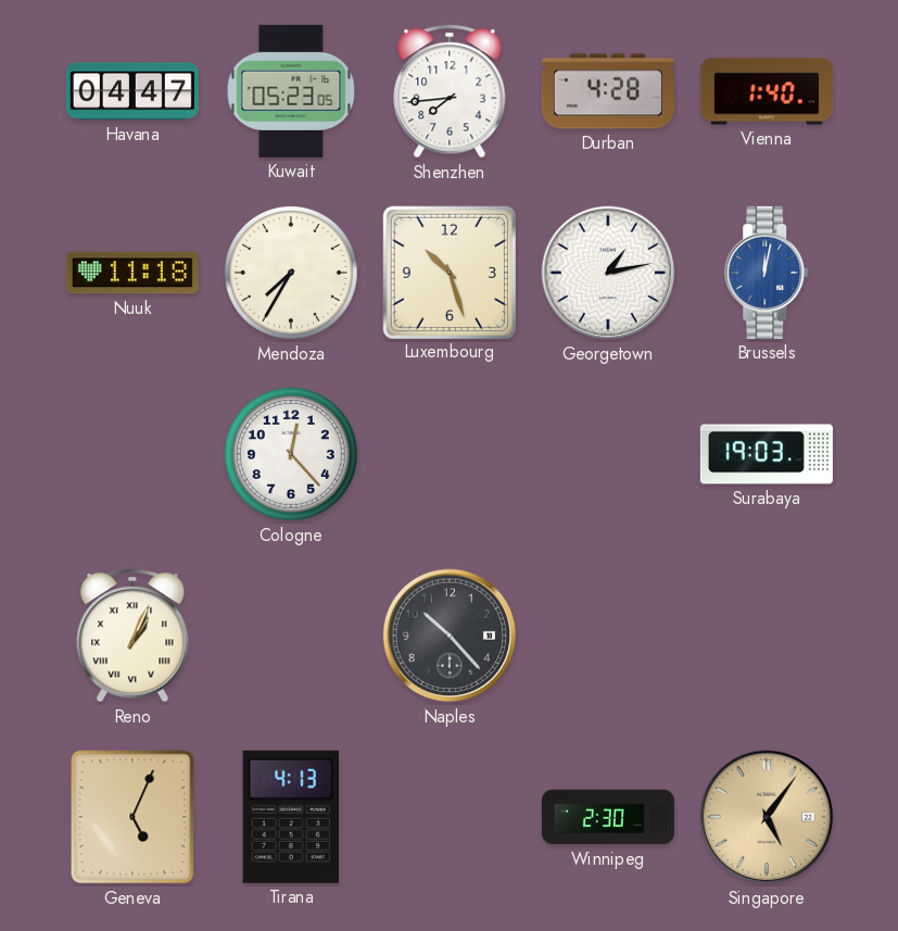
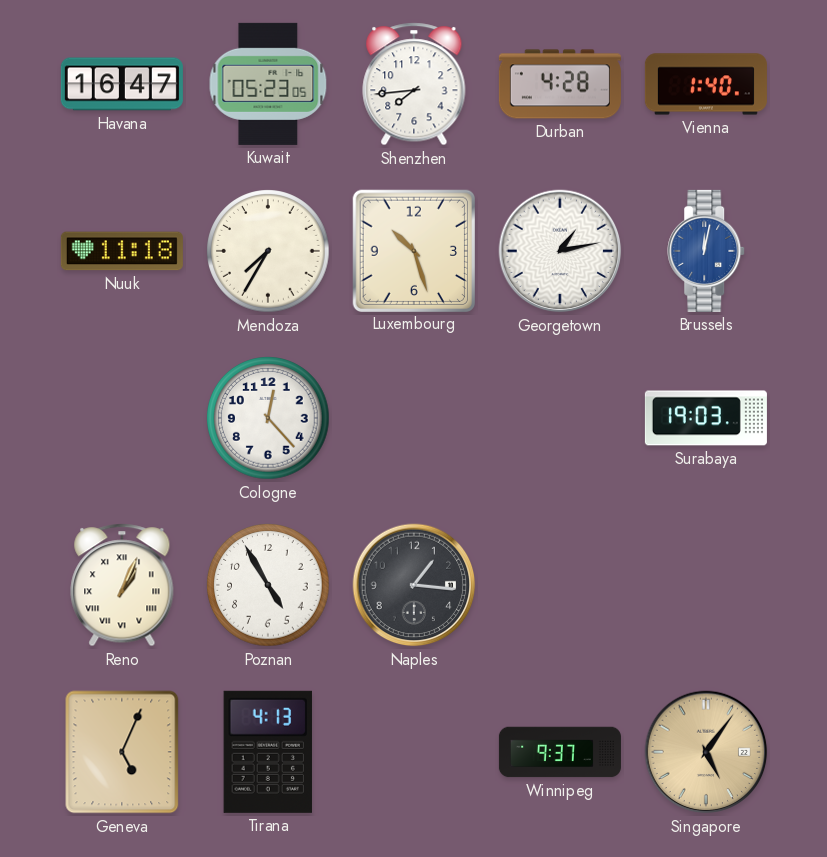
Havana: 04:47 -> 16:47
Poznan: none -> 4:55
Naples: 10:23 -> 1:16
Winnipeg: 2:30 -> 9:37
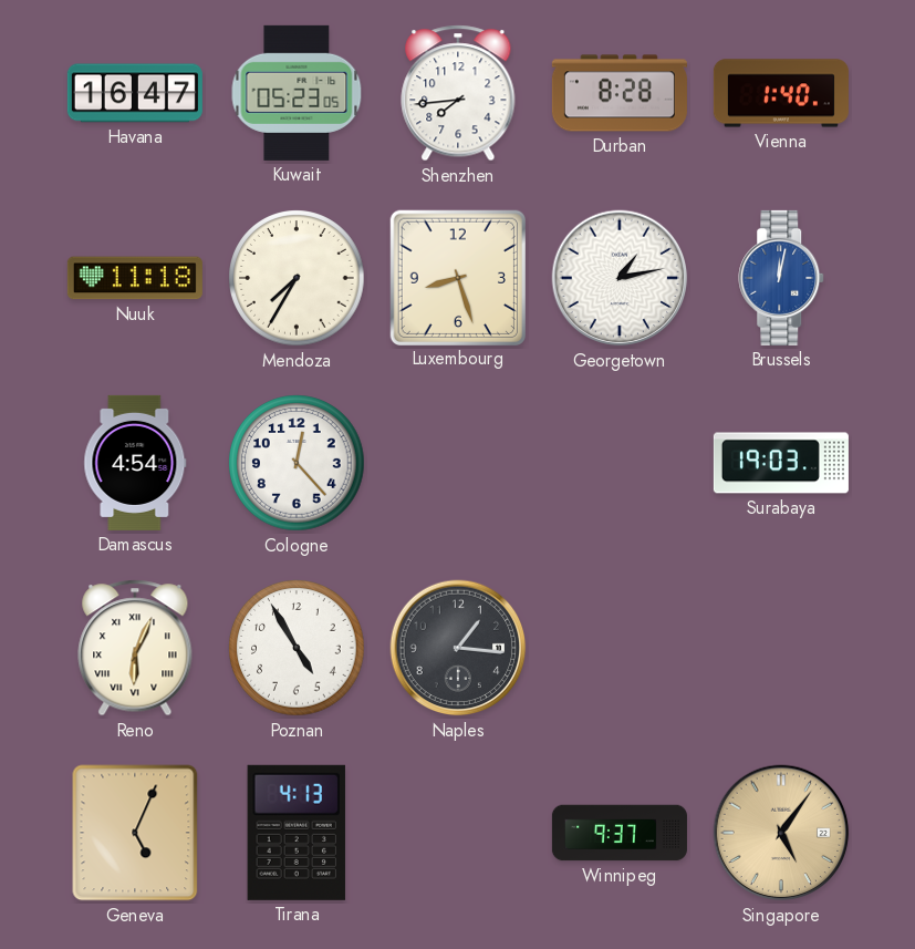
Durban: 4:28 -> 8:28
Luxembourg: 10:27 -> 8:27
Damascus: none -> 4:54
Reno: 1:04 -> 6:04
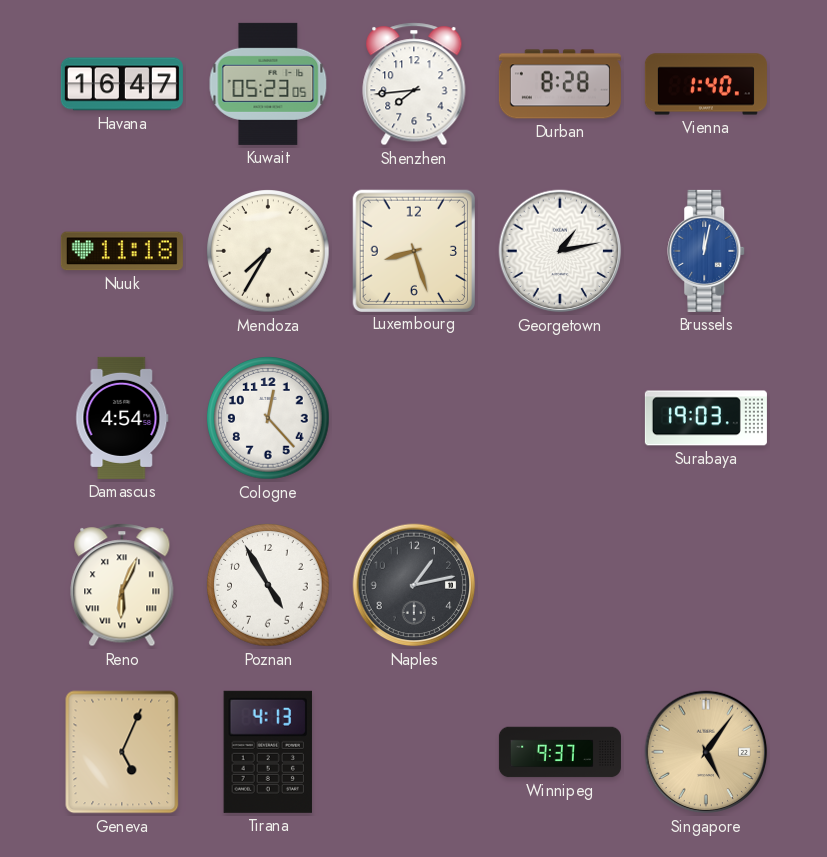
Naples: 1:16 -> 1:13
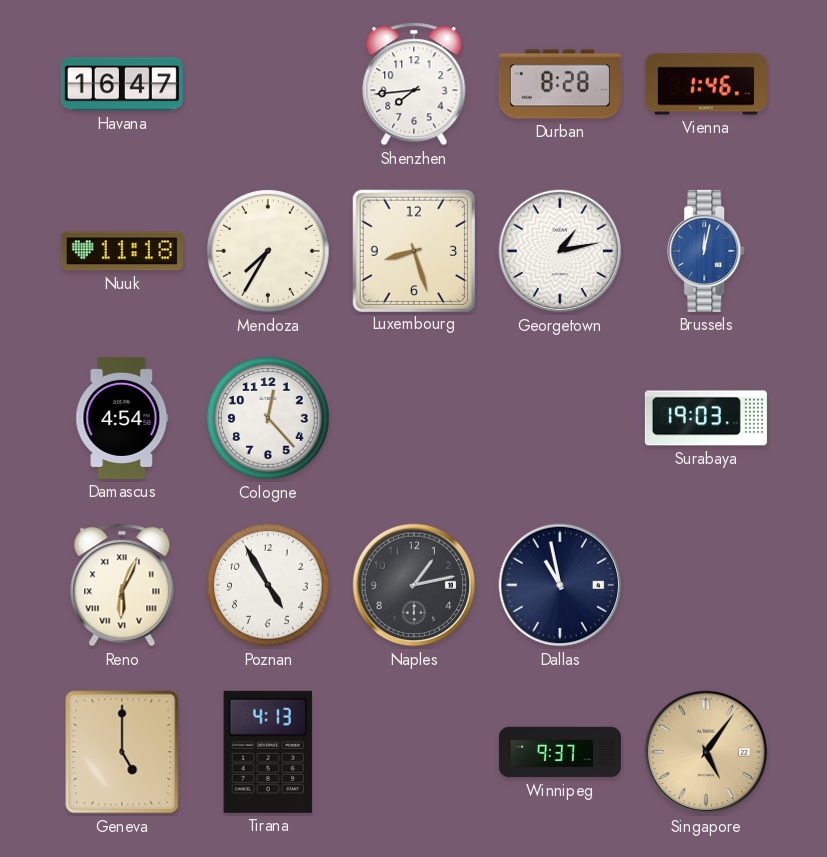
Kuwait: 05:23 -> none
Vienna: 1:40 -> 1:46
Dallas: none -> 10:58
Geneva: 5:04 -> 5:00
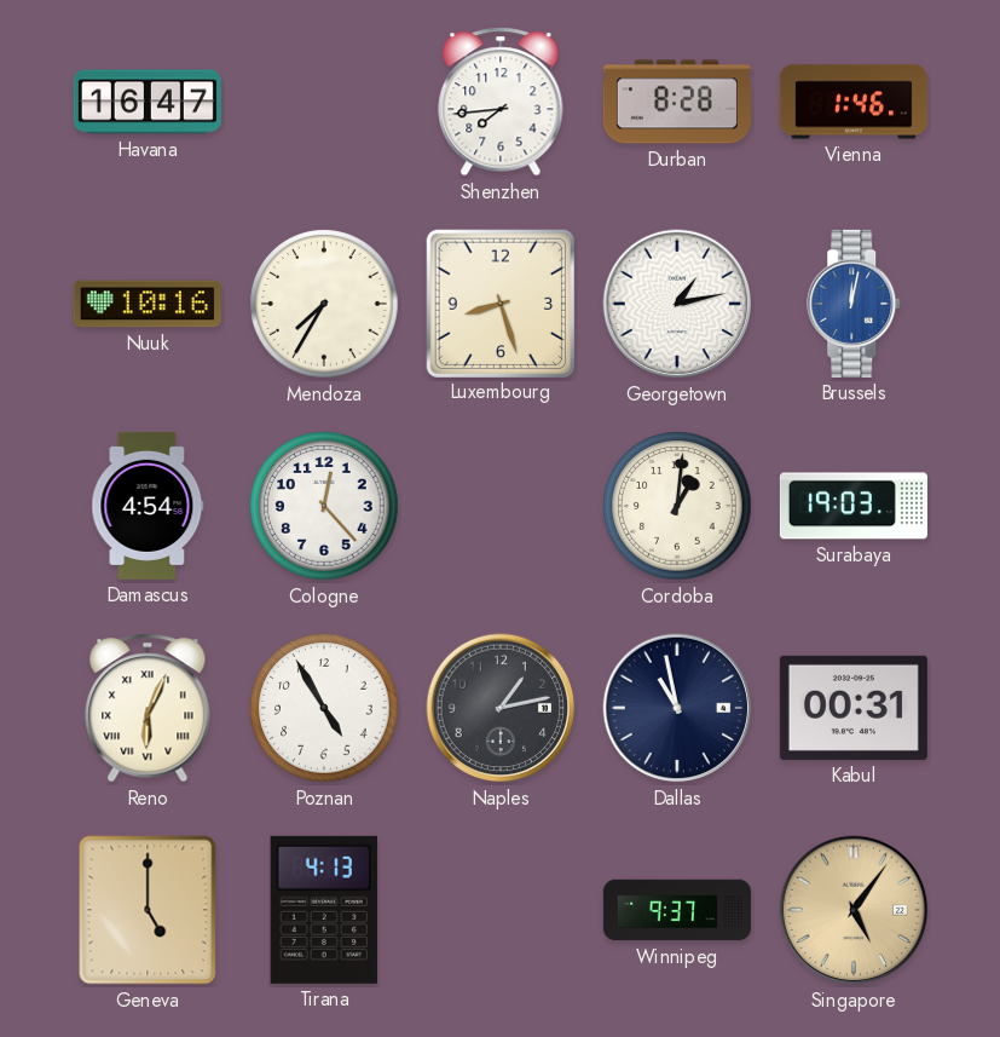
Nuuk: 11:18 -> 10:16
Cordoba: none -> 1:01
Kabul: none -> 00:31
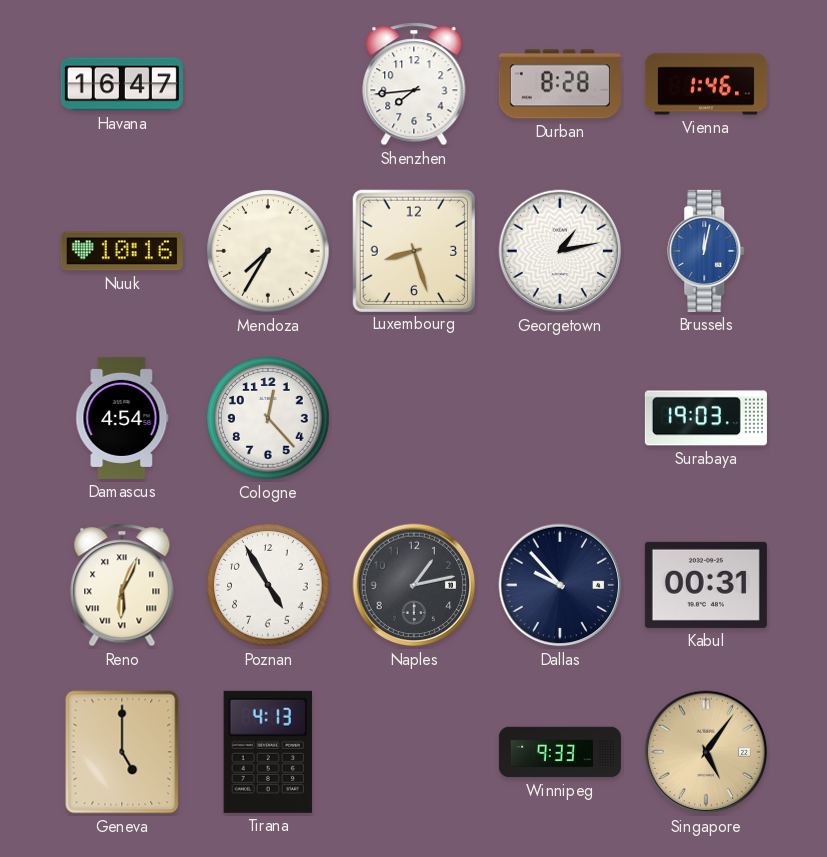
Cordoba: 1:01 -> none
Dallas: 10:58 -> 9:53
Winnipeg: 9:37 -> 9:33
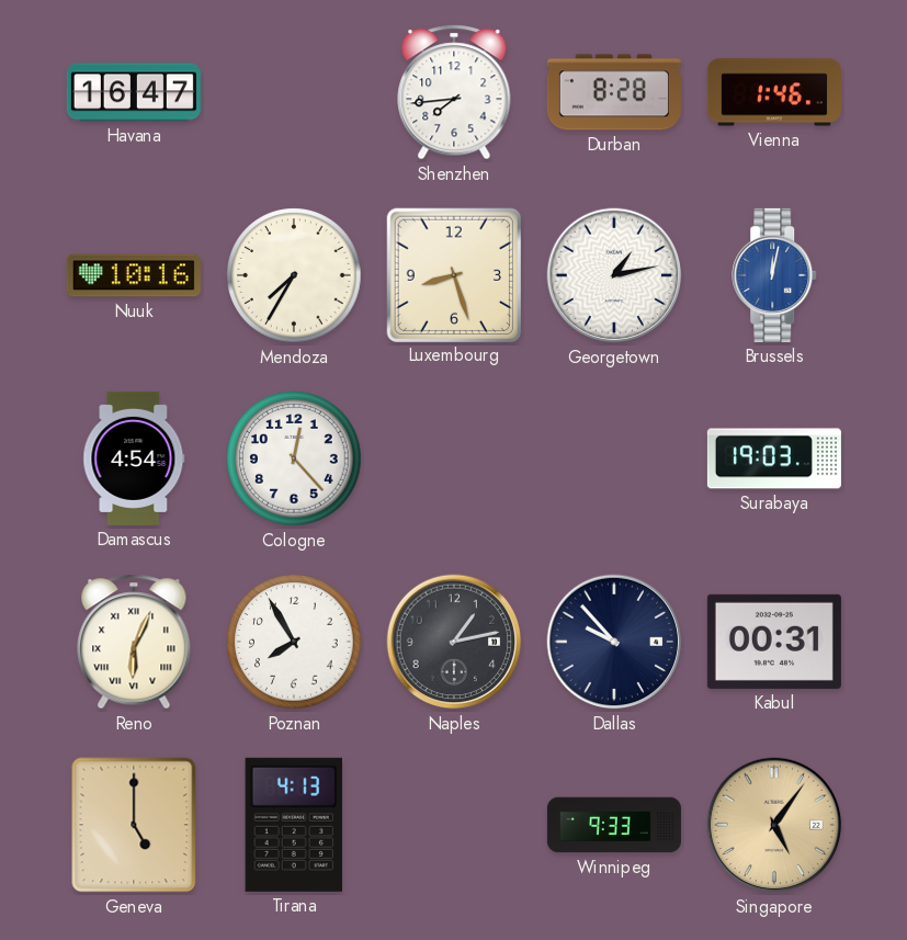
Poznan: 4:55 -> 7:55
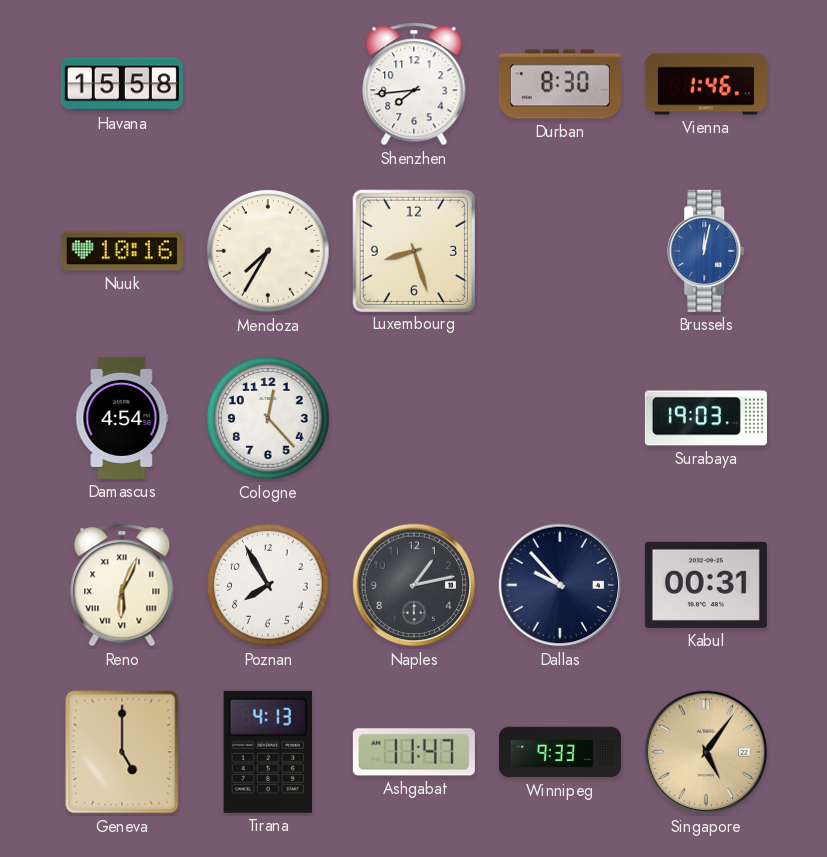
Havana: 16:47 -> 15:58
Durban: 8:28 -> 8:30
Georgetown: 1:13 -> none
Ashgabat: none -> 11:47
